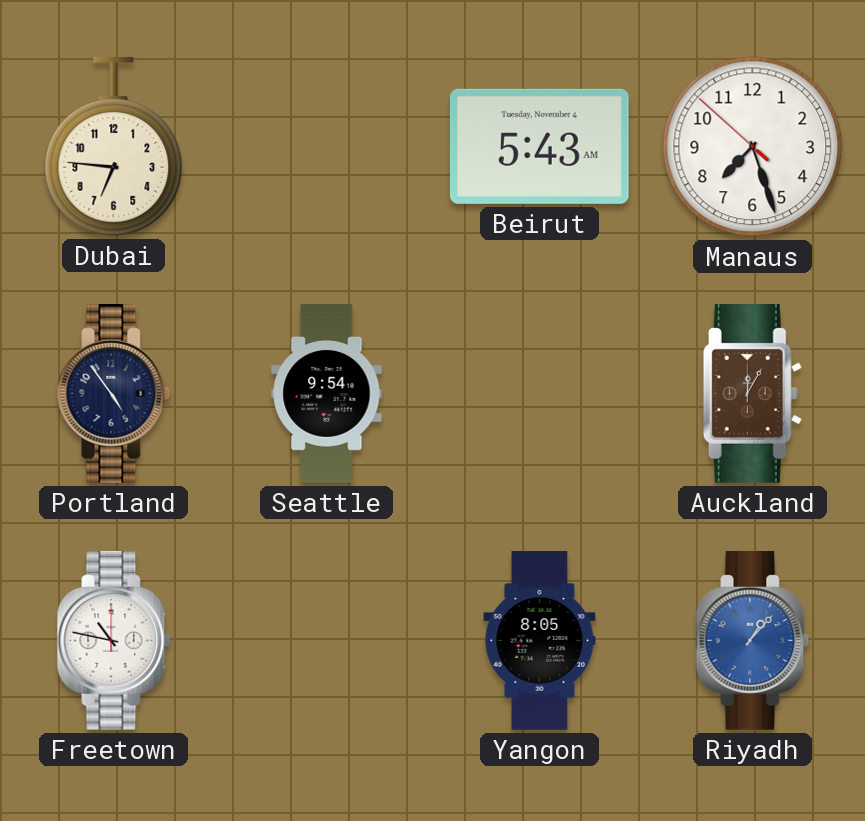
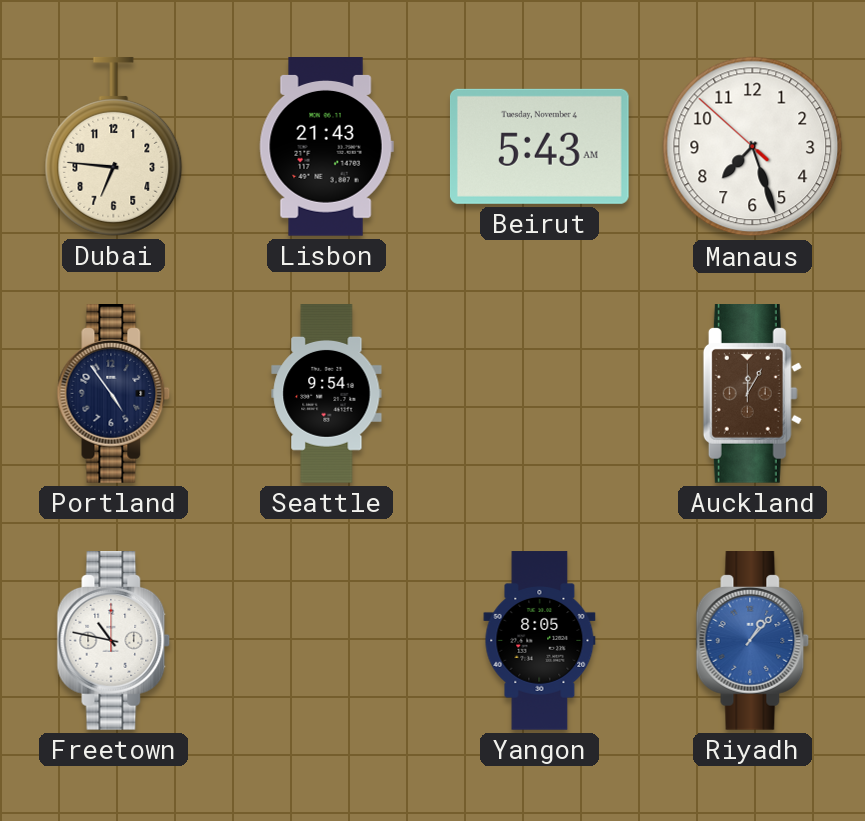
Lisbon: none -> 21:43
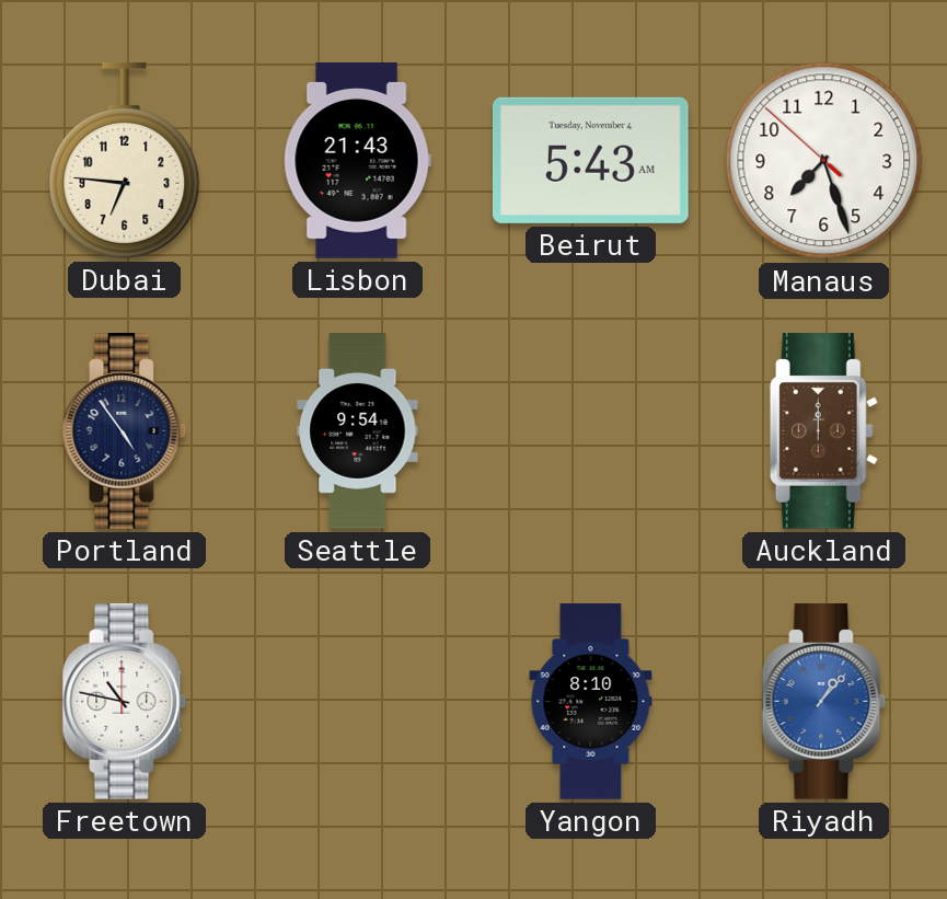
Auckland: 12:05 -> 12:00
Yangon: 8:05 -> 8:10
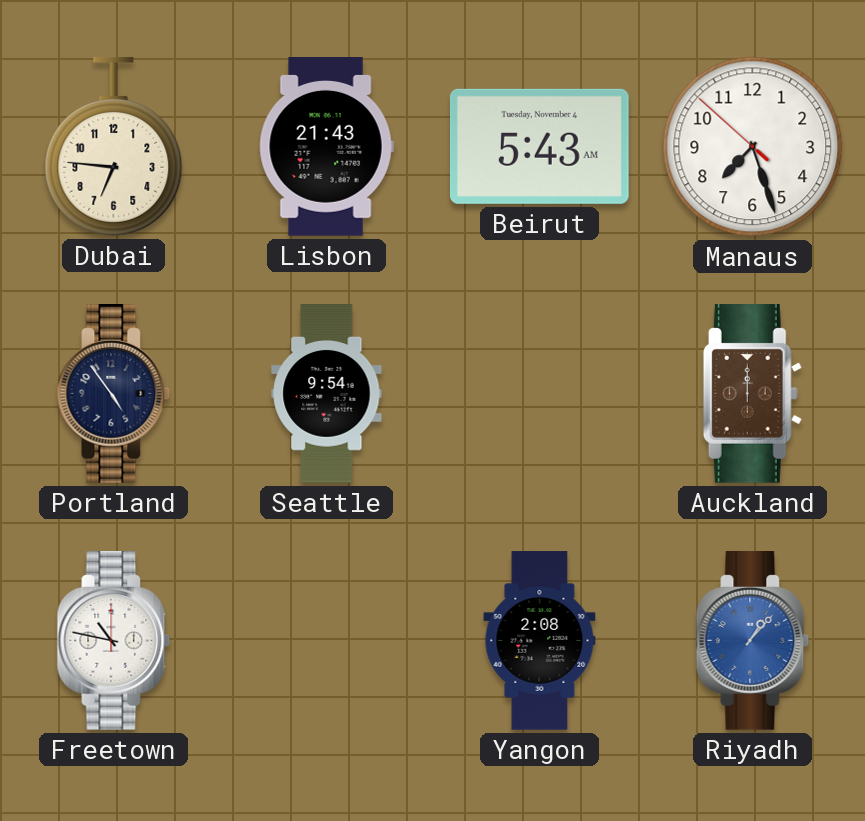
Yangon: 8:10 -> 2:08
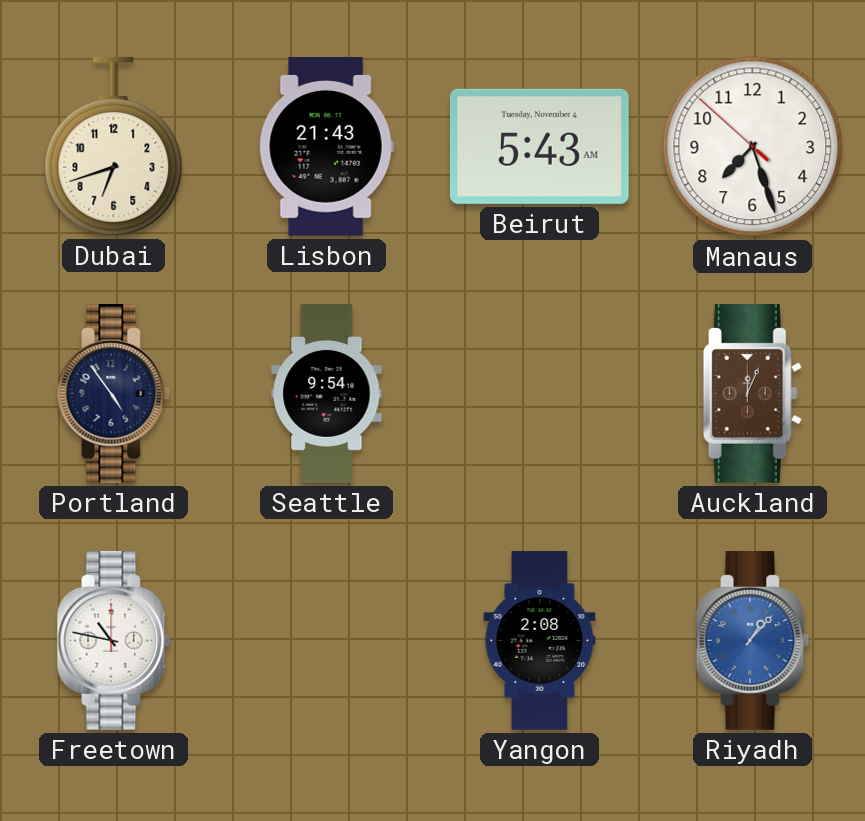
Dubai: 6:46 -> 6:42
Auckland: 12:00 -> 12:04
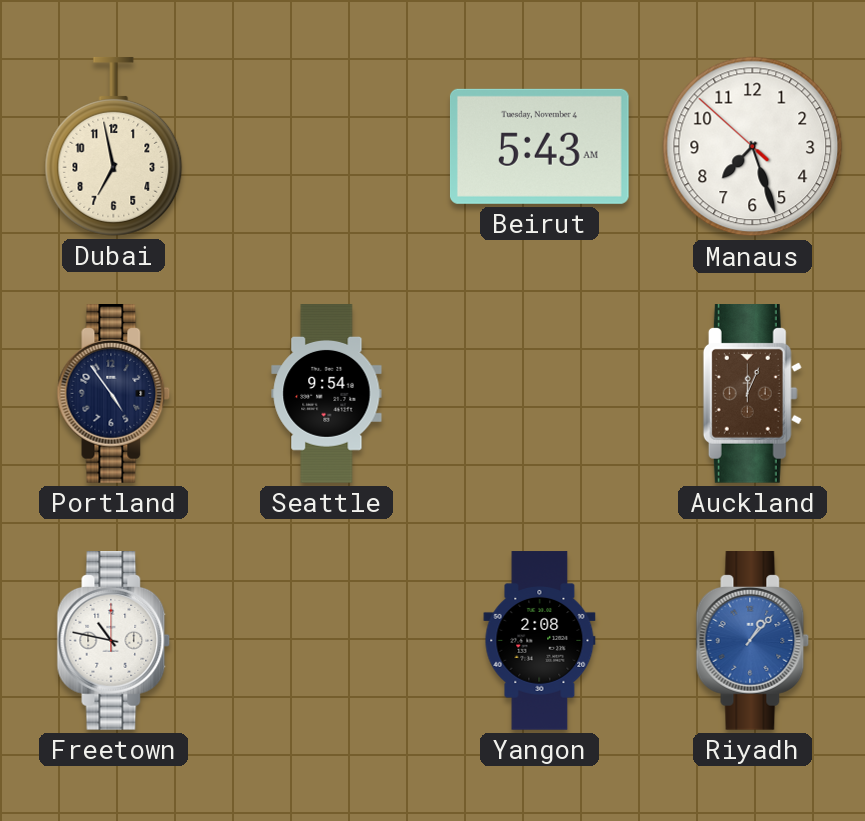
Dubai: 6:42 -> 6:58
Lisbon: 21:43 -> none
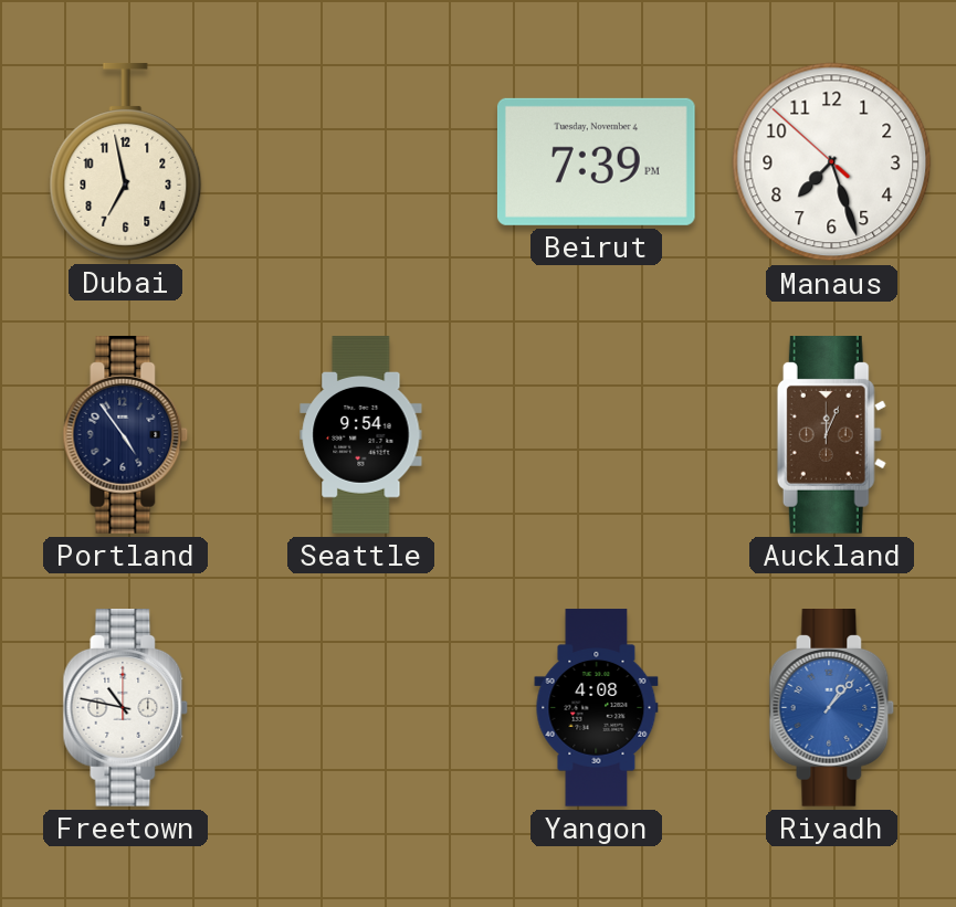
Beirut: 5:43 -> 7:39
Yangon: 2:08 -> 4:08
